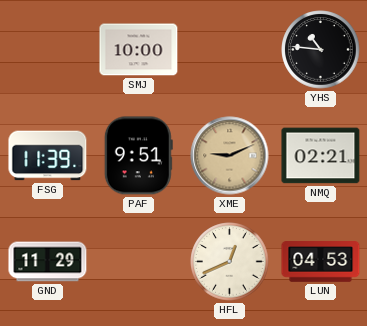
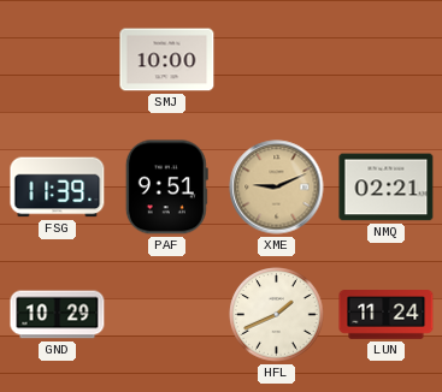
YHS: 10:46 -> none
GND: 11:29 -> 10:29
HFL: 12:41 -> 1:41
LUN: 04:53 -> 11:24
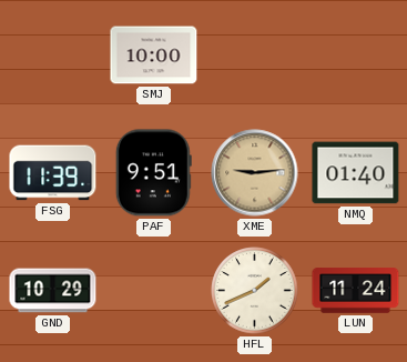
XME: 9:11 -> 9:14
NMQ: 02:21 -> 01:40
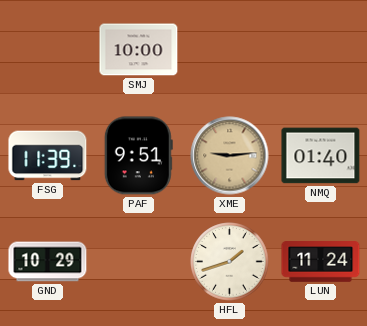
HFL: 1:41 -> 1:42
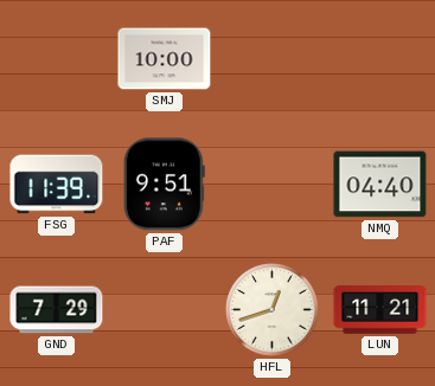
XME: 9:14 -> none
NMQ: 01:40 -> 04:40
GND: 10:29 -> 7:29
HFL: 1:42 -> 12:42
LUN: 11:24 -> 11:21
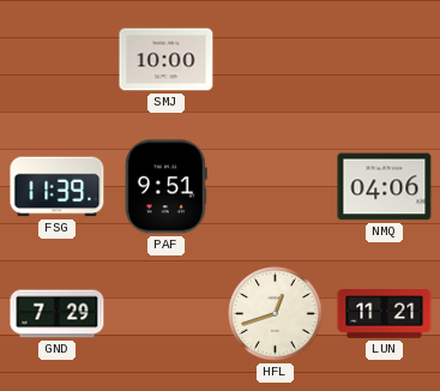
NMQ: 04:40 -> 04:06
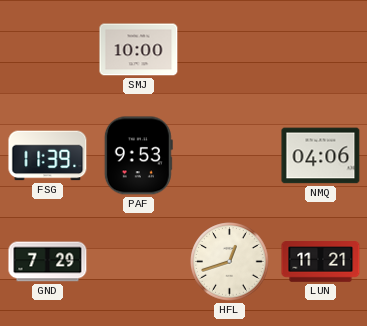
PAF: 9:51 -> 9:53
